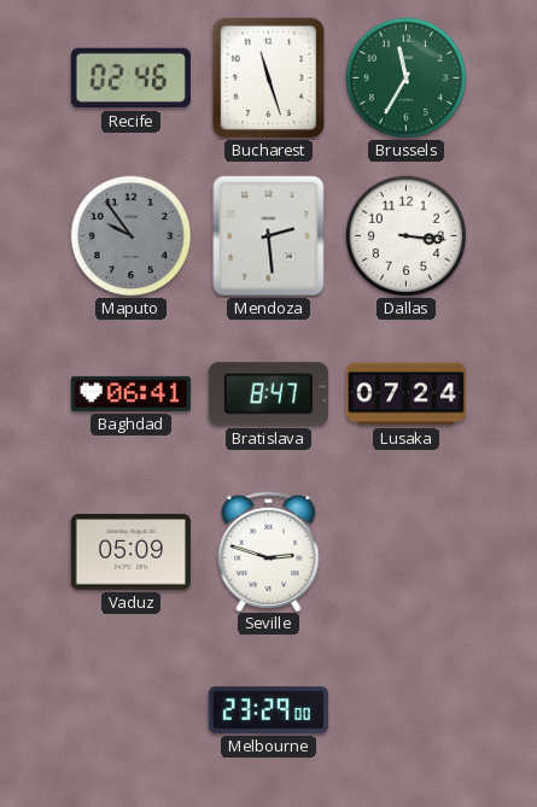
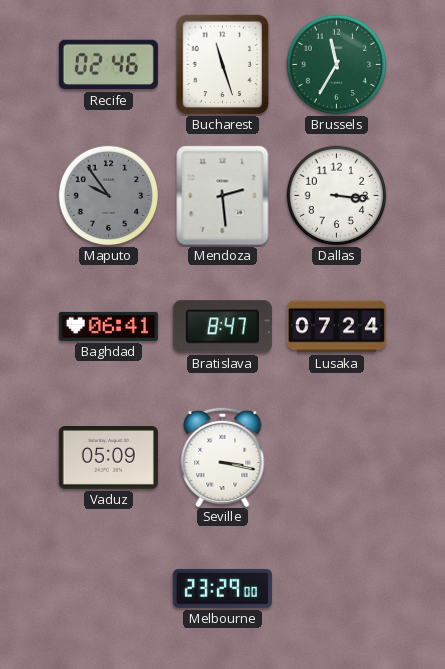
Seville: 2:48 -> 3:17
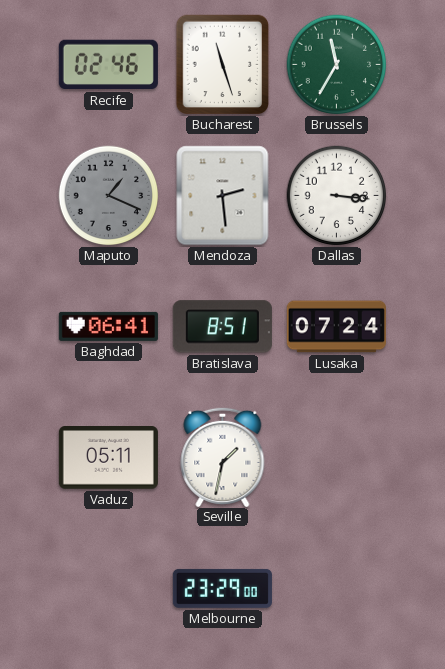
Maputo: 9:54 -> 1:19
Bratislava: 8:47 -> 8:51
Vaduz: 05:09 -> 05:11
Seville: 3:17 -> 1:32
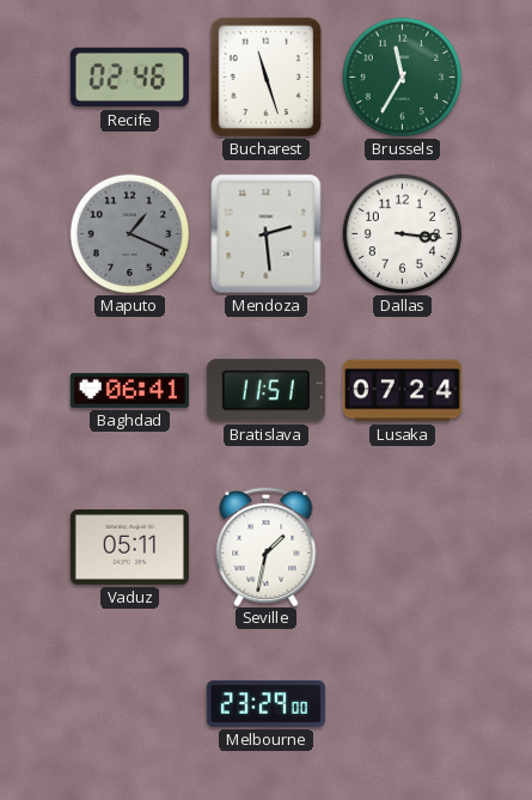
Bratislava: 8:51 -> 11:51
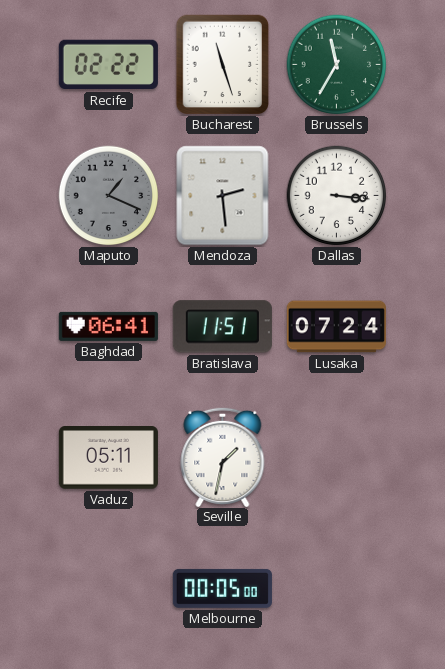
Recife: 02:46 -> 02:22
Melbourne: 23:29 -> 00:05
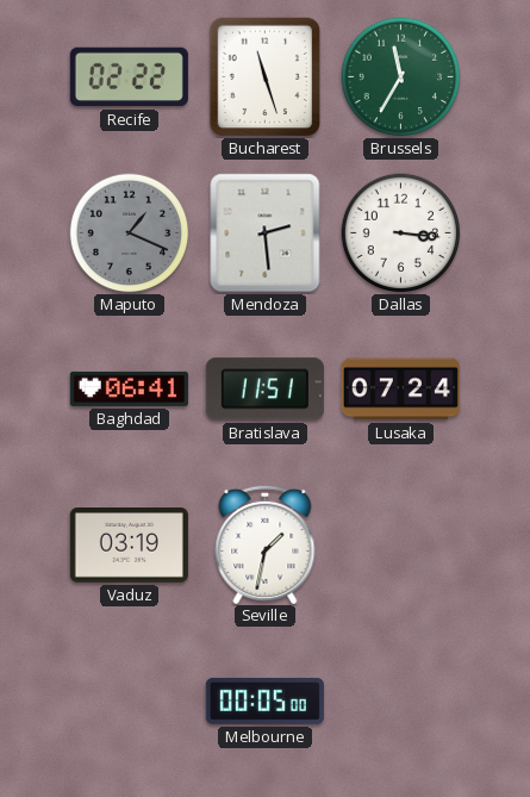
Vaduz: 05:11 -> 03:19
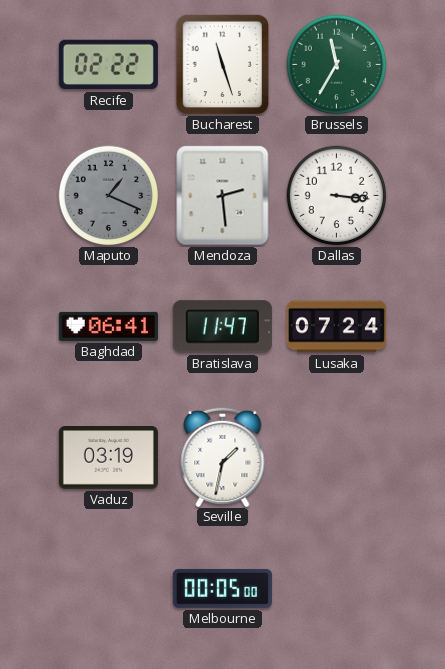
Bratislava: 11:51 -> 11:47
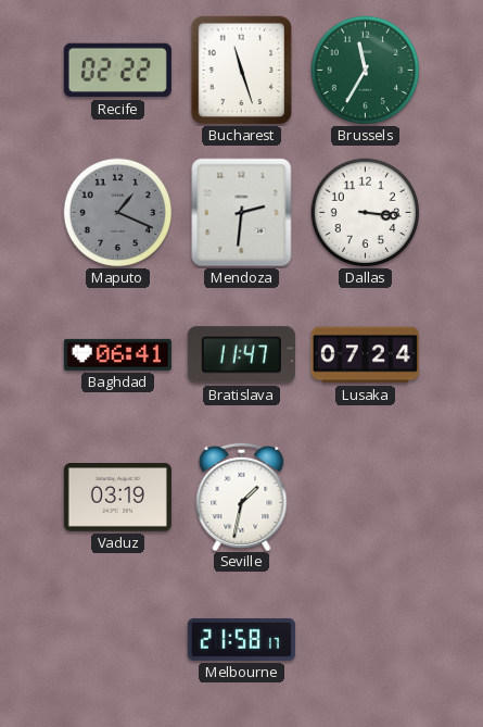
Mendoza: 2:29 -> 2:31
Melbourne: 00:05 -> 21:58
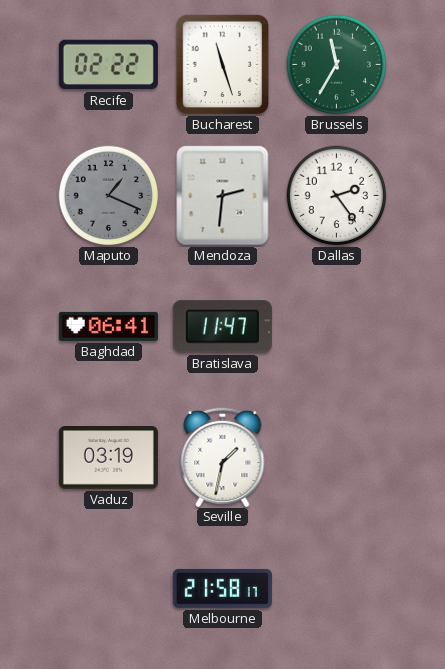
Dallas: 3:16 -> 2:24
Lusaka: 07:24 -> none
